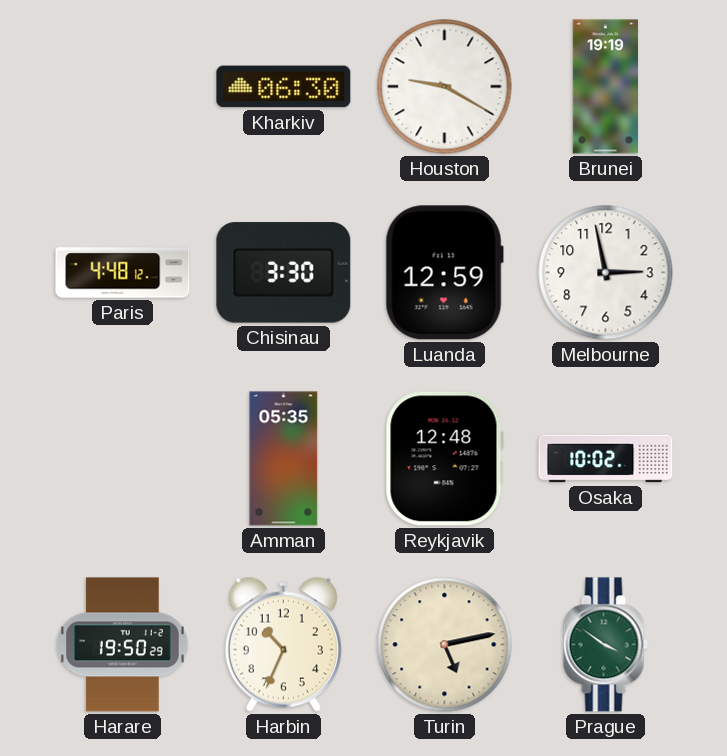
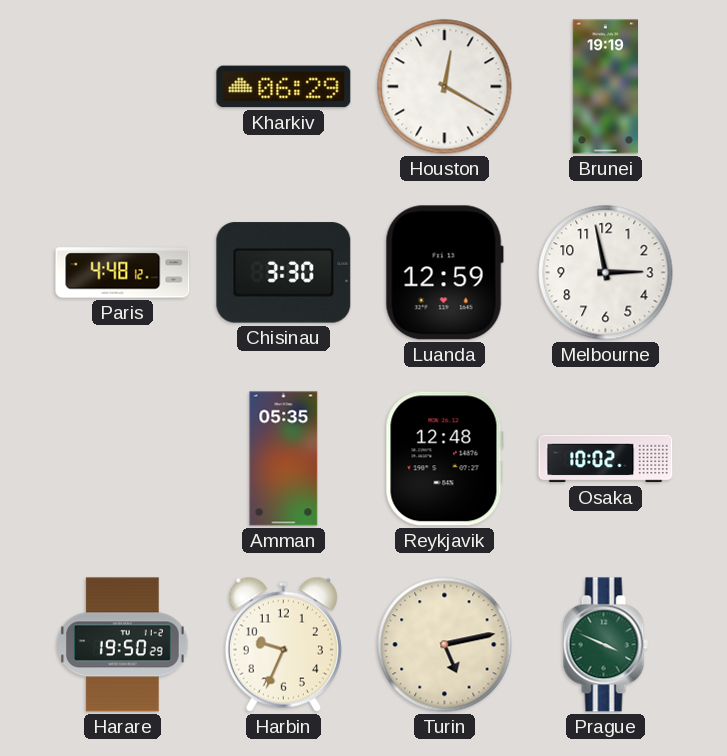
Kharkiv: 06:30 -> 06:29
Houston: 9:20 -> 12:20
Harbin: 10:34 -> 9:34
Prague: 3:51 -> 3:49
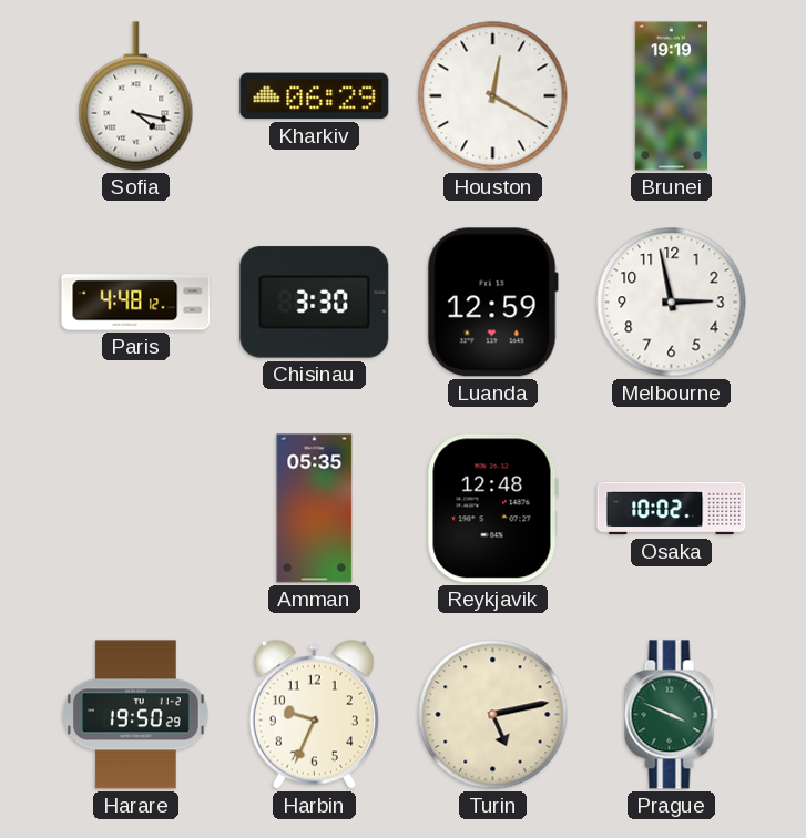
Sofia: none -> 4:17
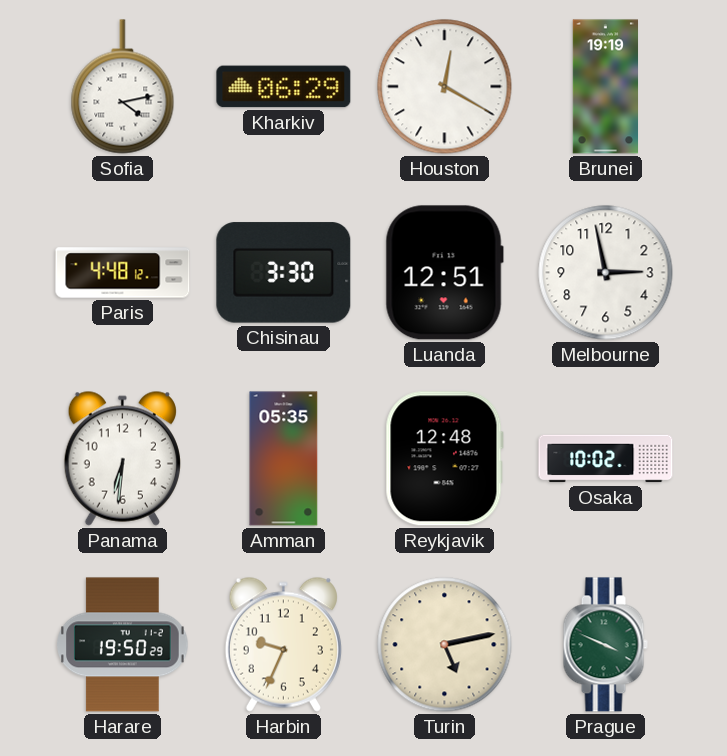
Sofia: 4:17 -> 4:13
Luanda: 12:59 -> 12:51
Panama: none -> 6:31
